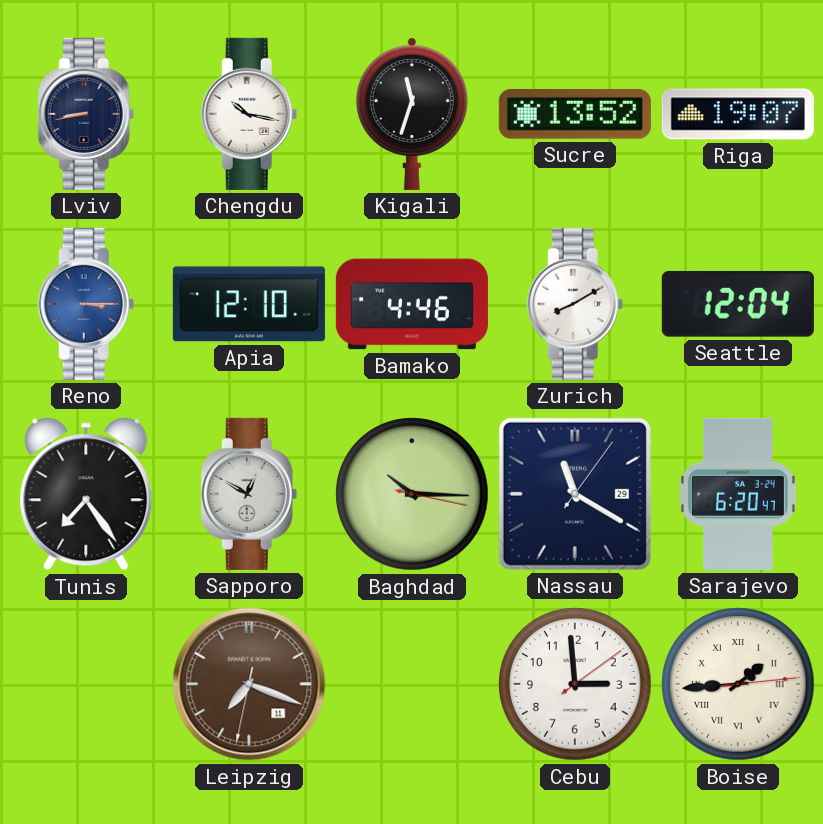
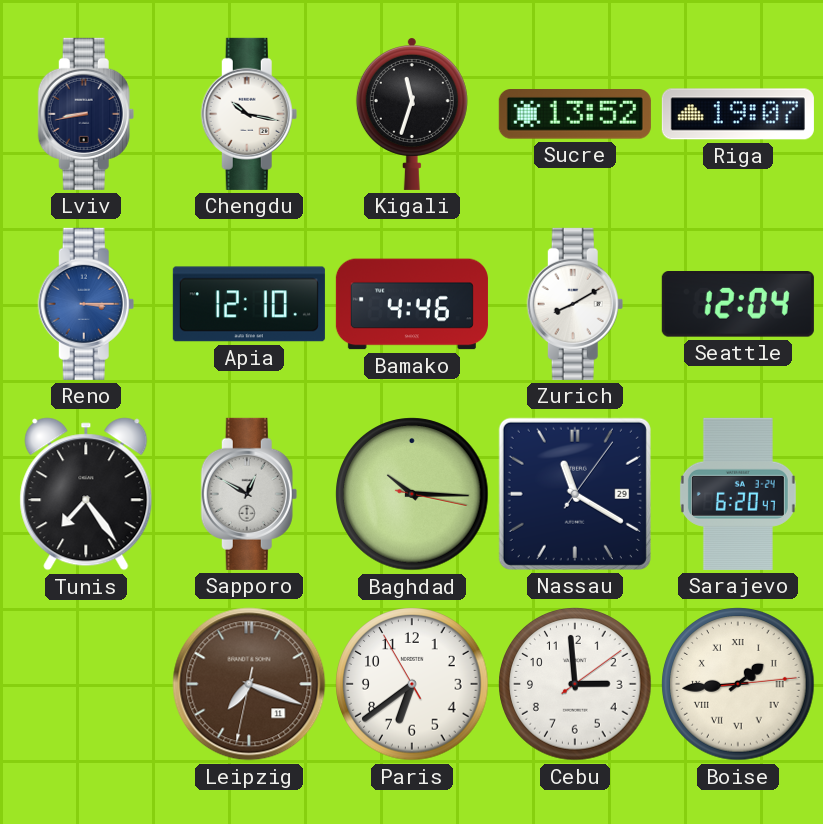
Paris: none -> 6:38
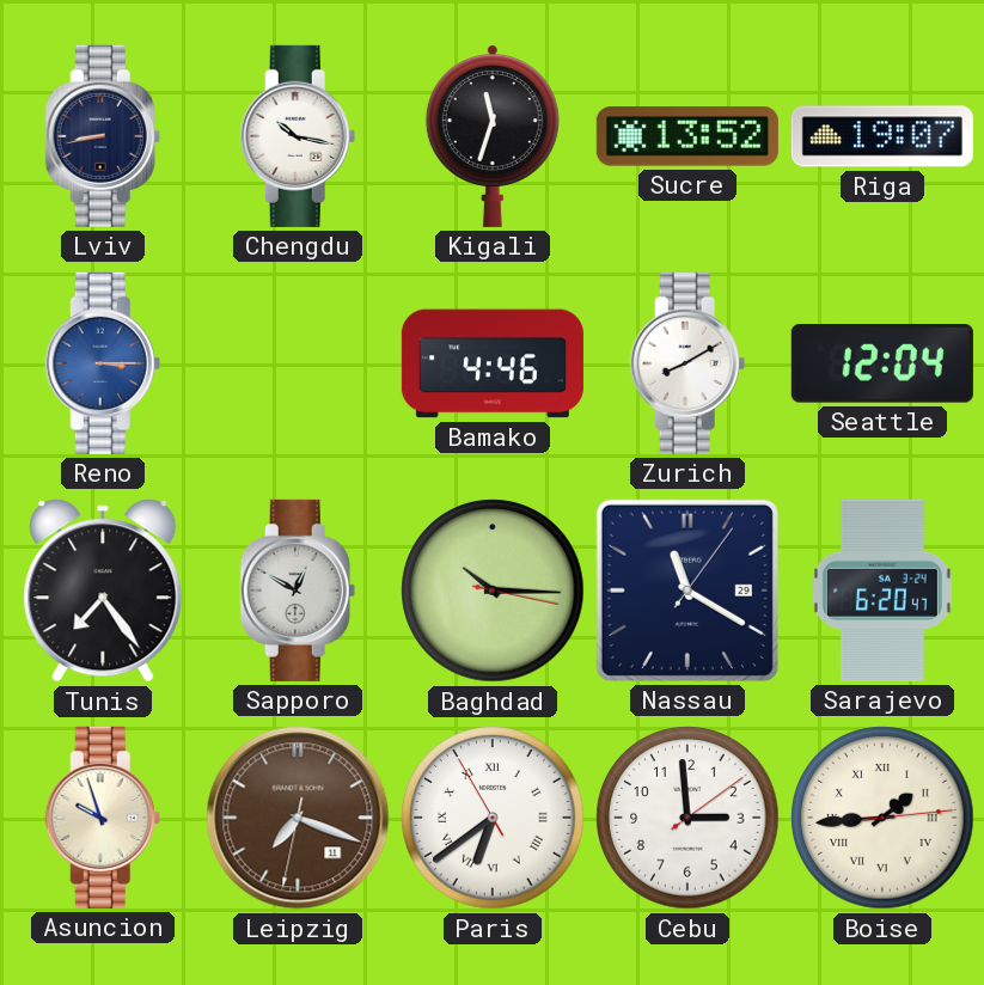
Apia: 12:10 -> none
Asuncion: none -> 9:57
Paris numerals: Arabic -> Roman
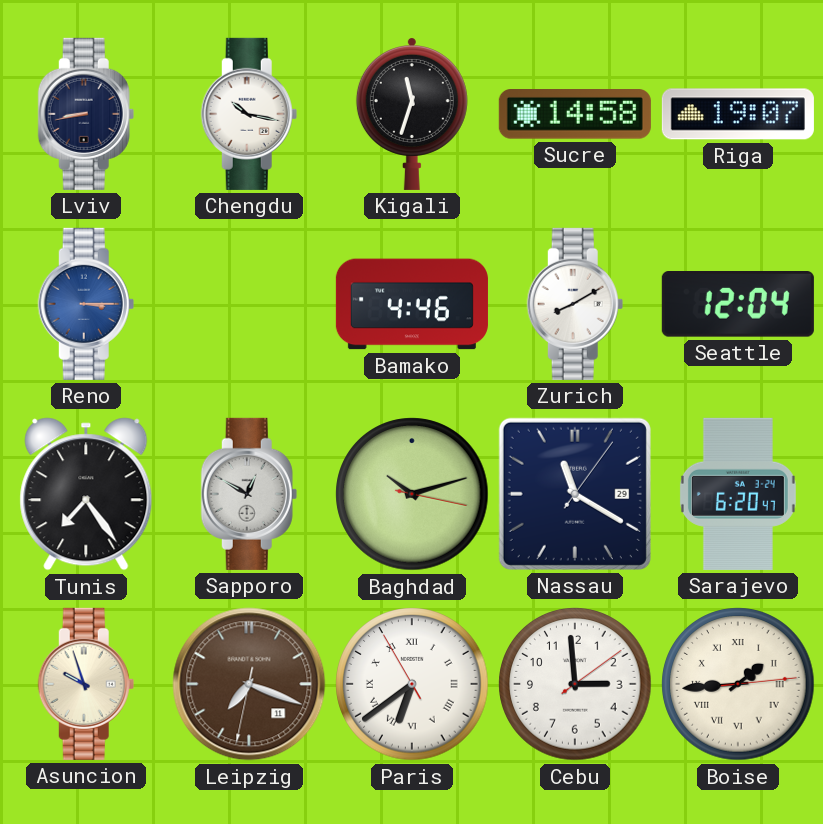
Sucre: 13:52 -> 14:58
Baghdad: 10:15 -> 10:12
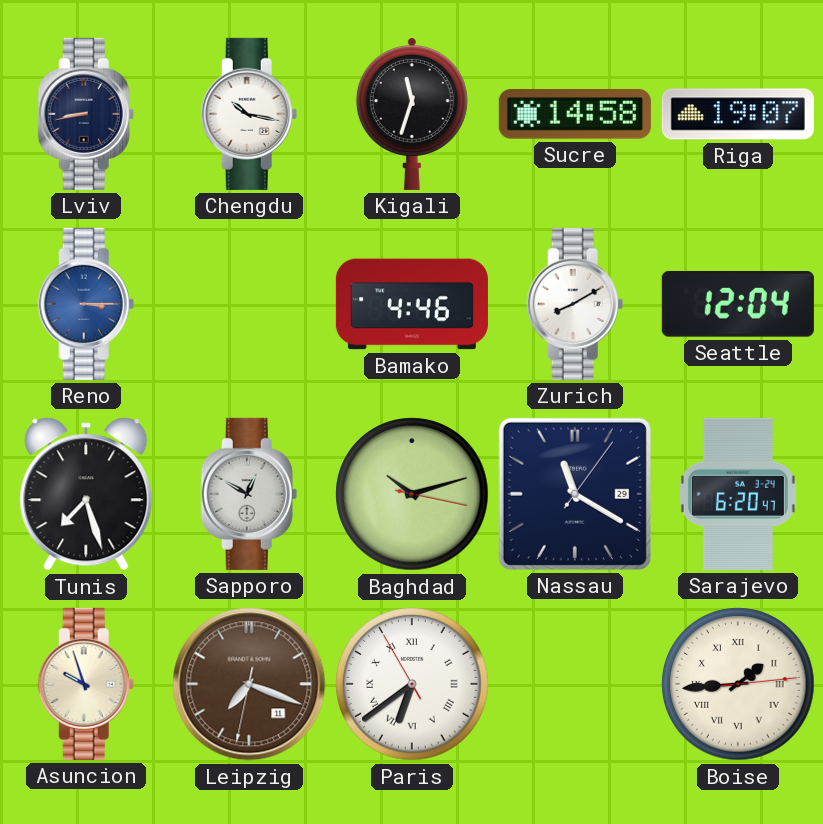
Tunis: 7:24 -> 7:27
Cebu: 2:59 -> none
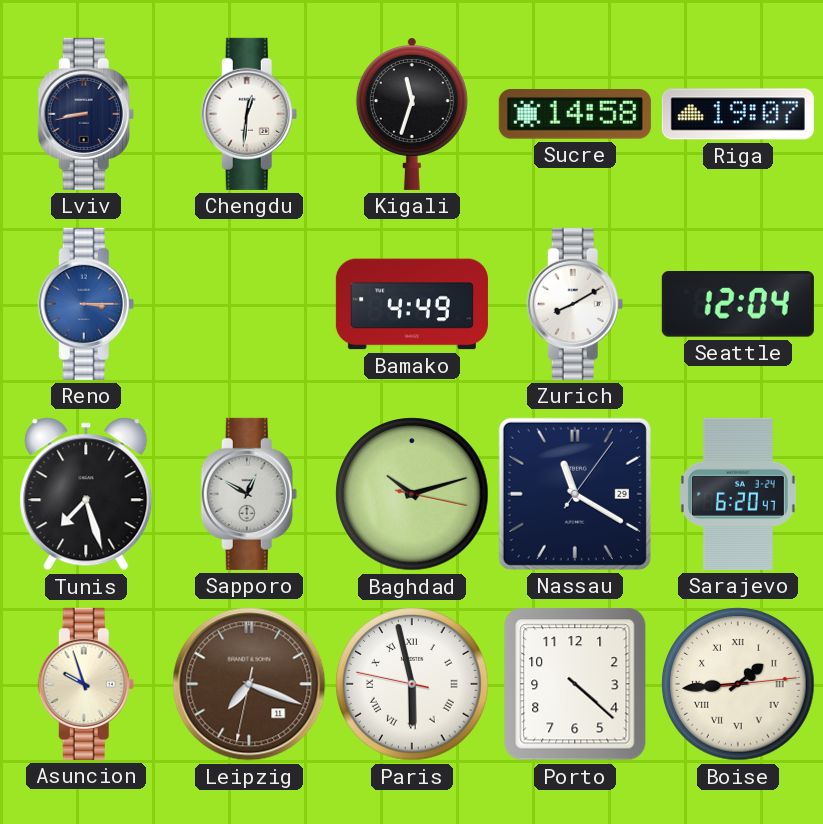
Chengdu: 10:17 -> 12:31
Bamako: 4:46 -> 4:49
Paris: 6:38 -> 5:57
Porto: none -> 4:22
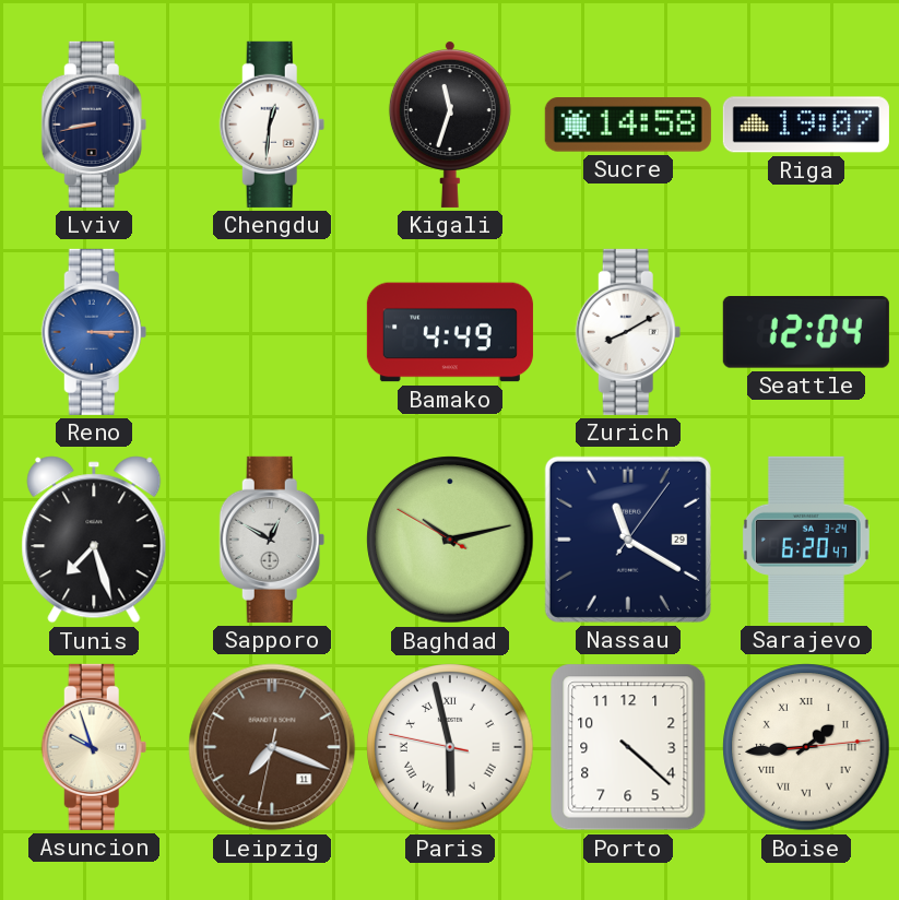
Baghdad: 10:12:17 -> 10:12:50
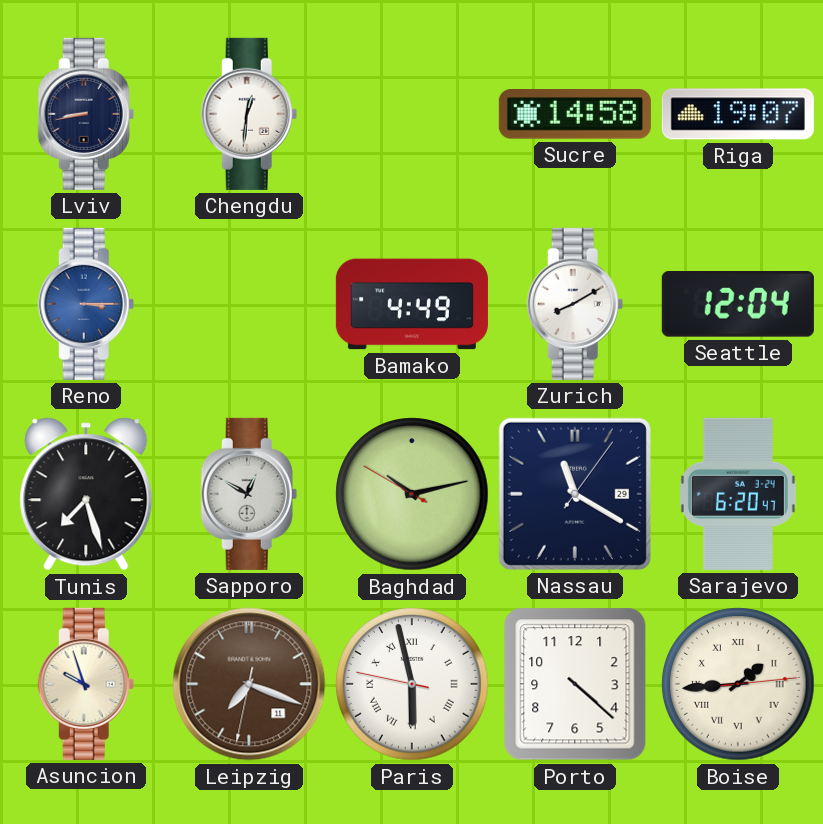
Kigali: 11:33 -> none
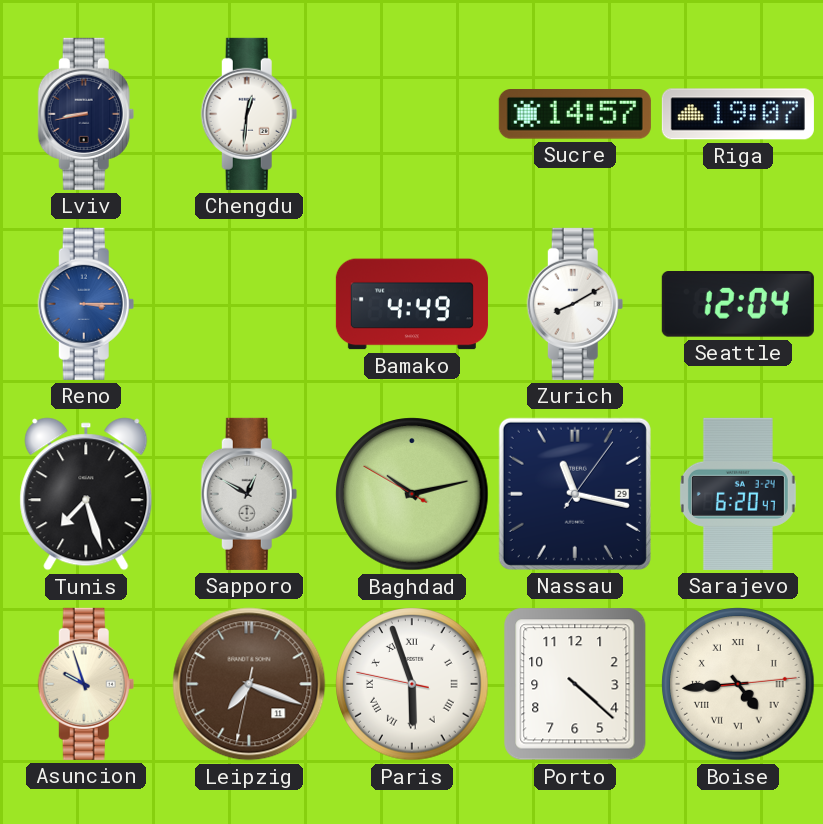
Sucre: 14:58 -> 14:57
Nassau: 11:20 -> 11:17
Paris: 5:57 -> 5:56
Boise: 1:44 -> 4:44
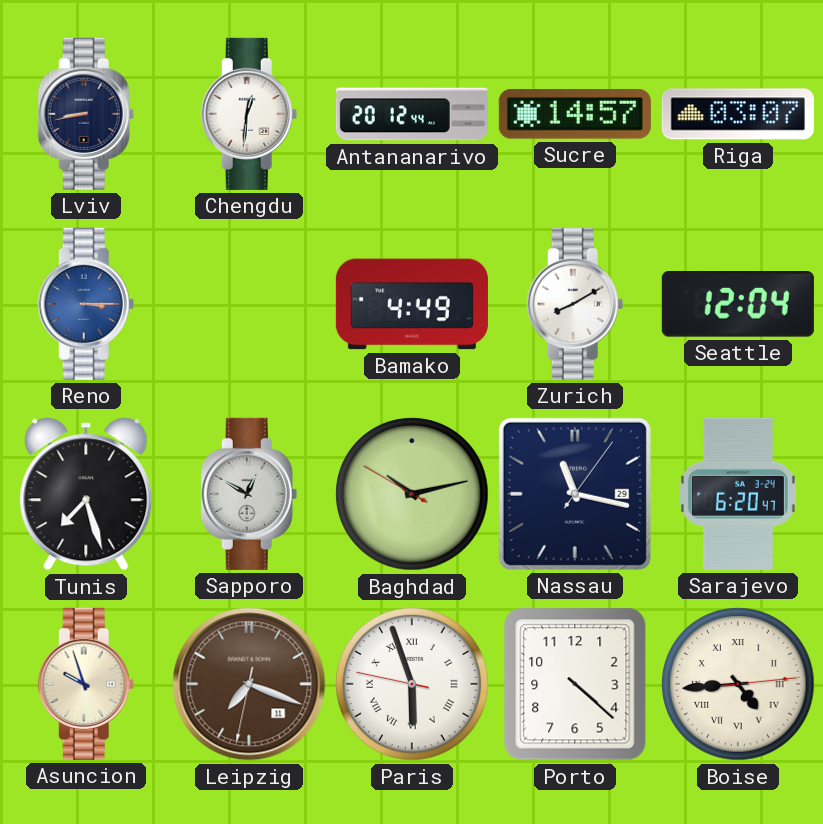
Antananarivo: none -> 20:12
Riga: 19:07 -> 03:07
